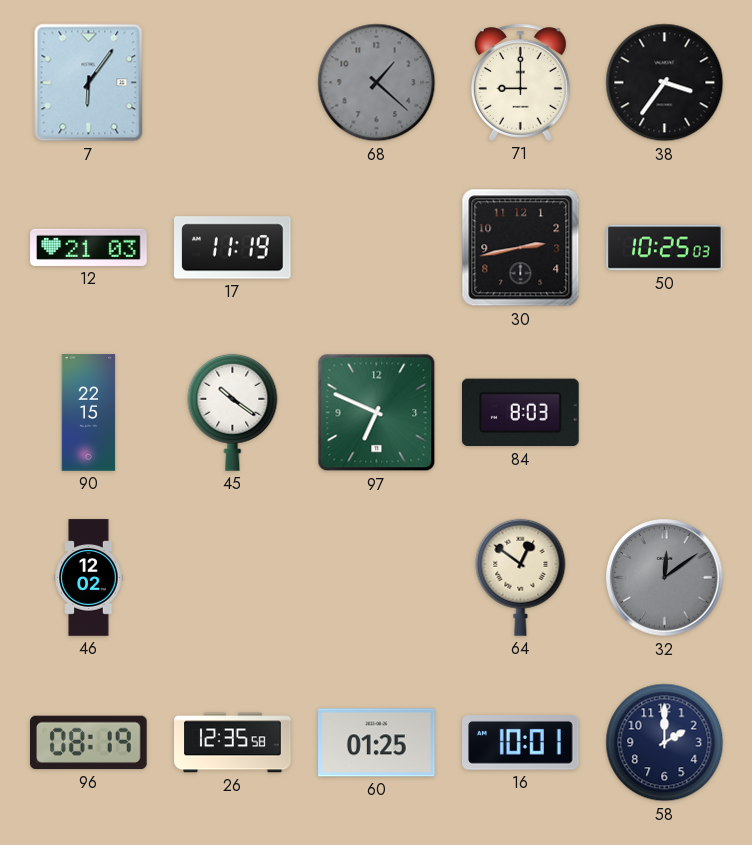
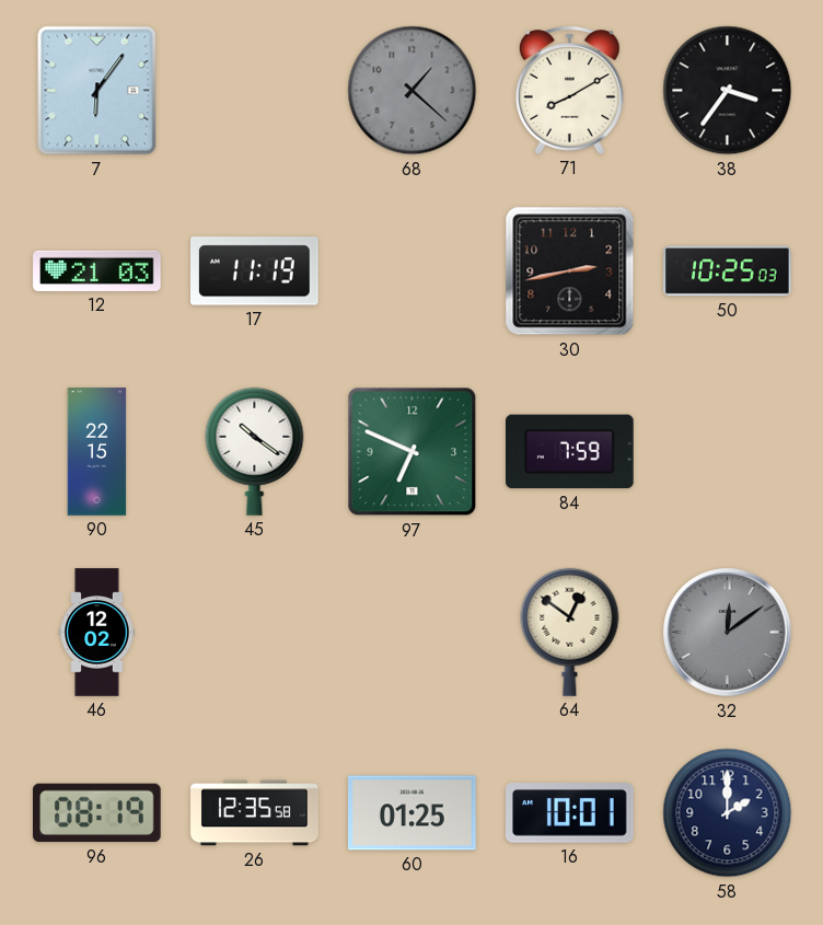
71: 9:00 -> 8:10
84: 8:03 -> 7:59
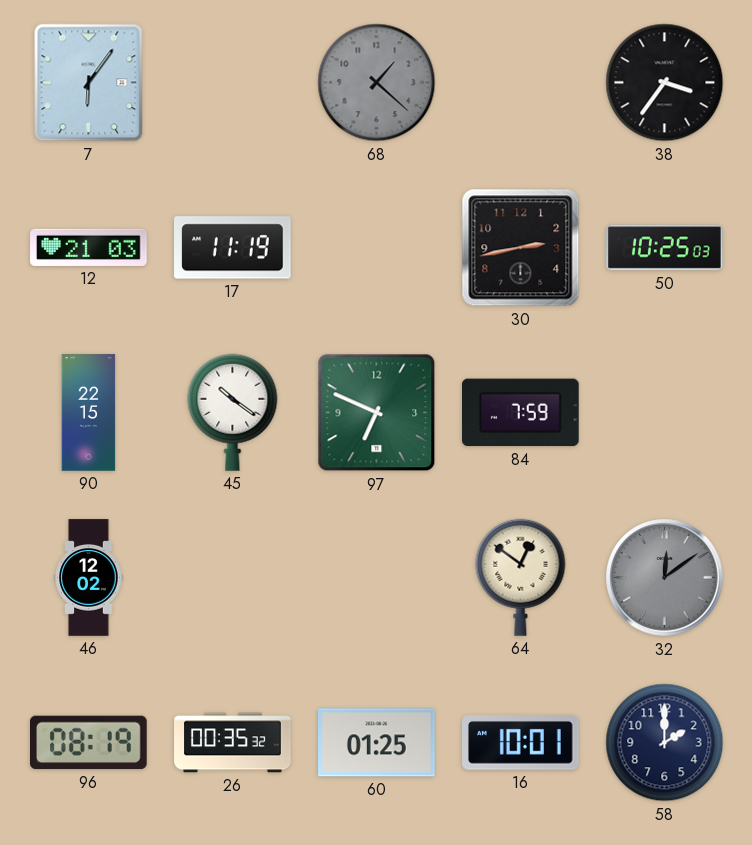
71: 8:10 -> none
26: 12:35 -> 00:35
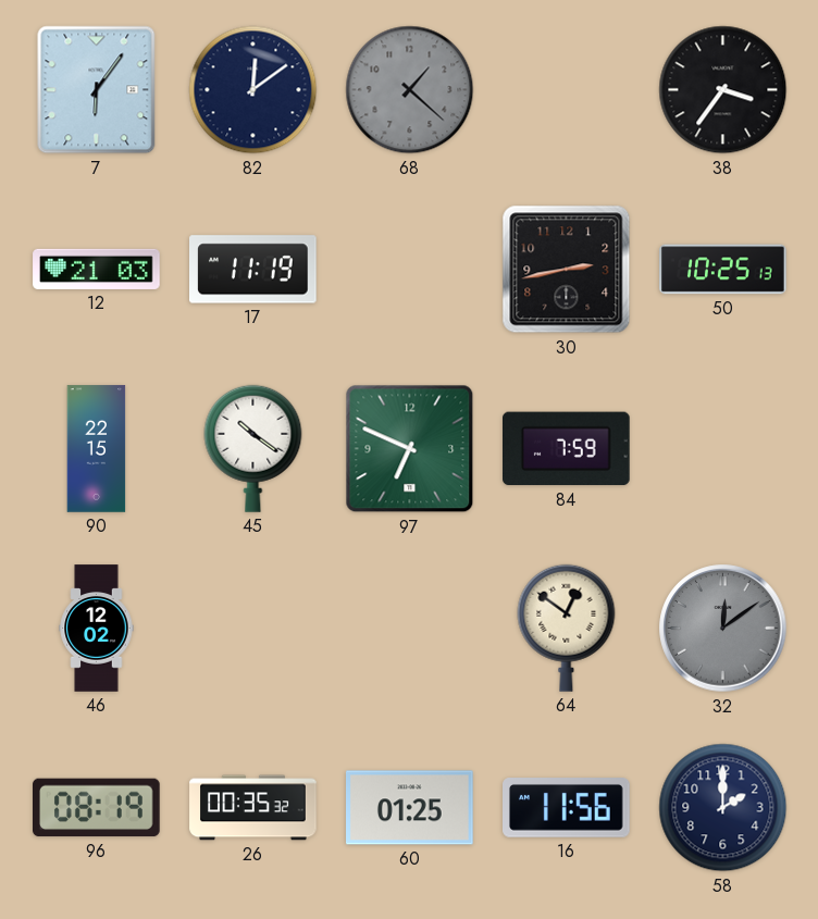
82: none -> 12:09
50: 10:25:03 -> 10:25:13
16: 10:01 -> 11:56
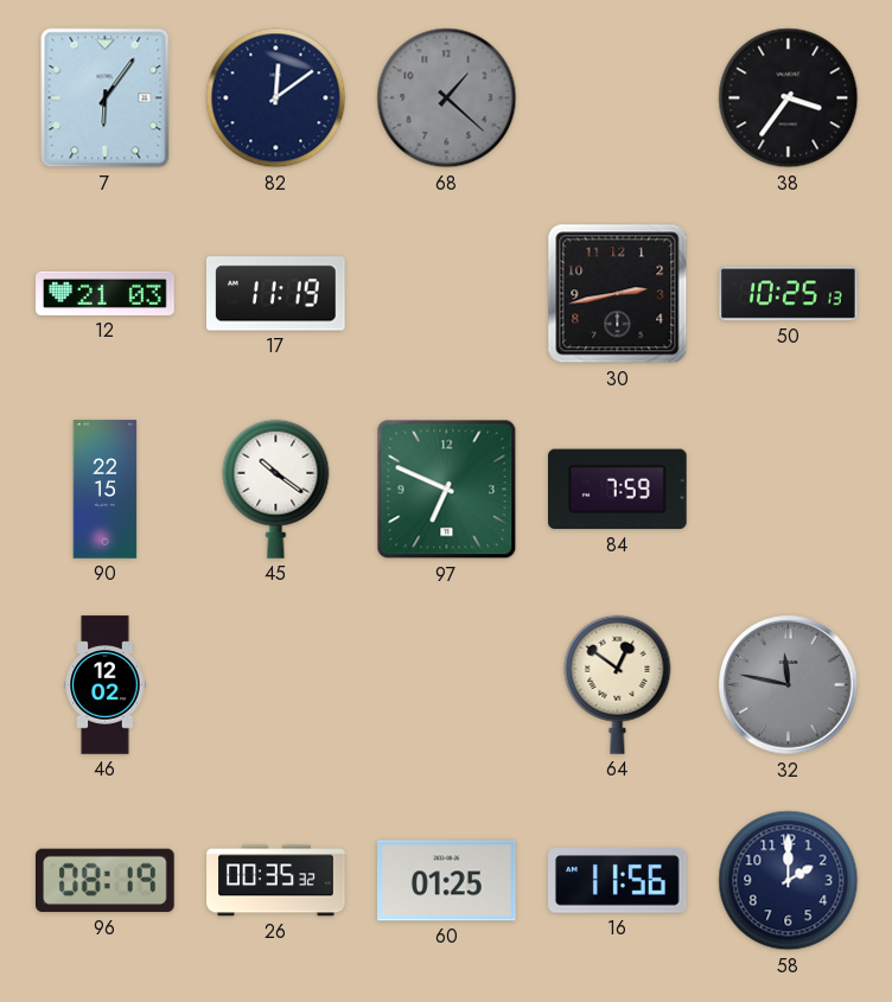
32: 12:09 -> 11:47
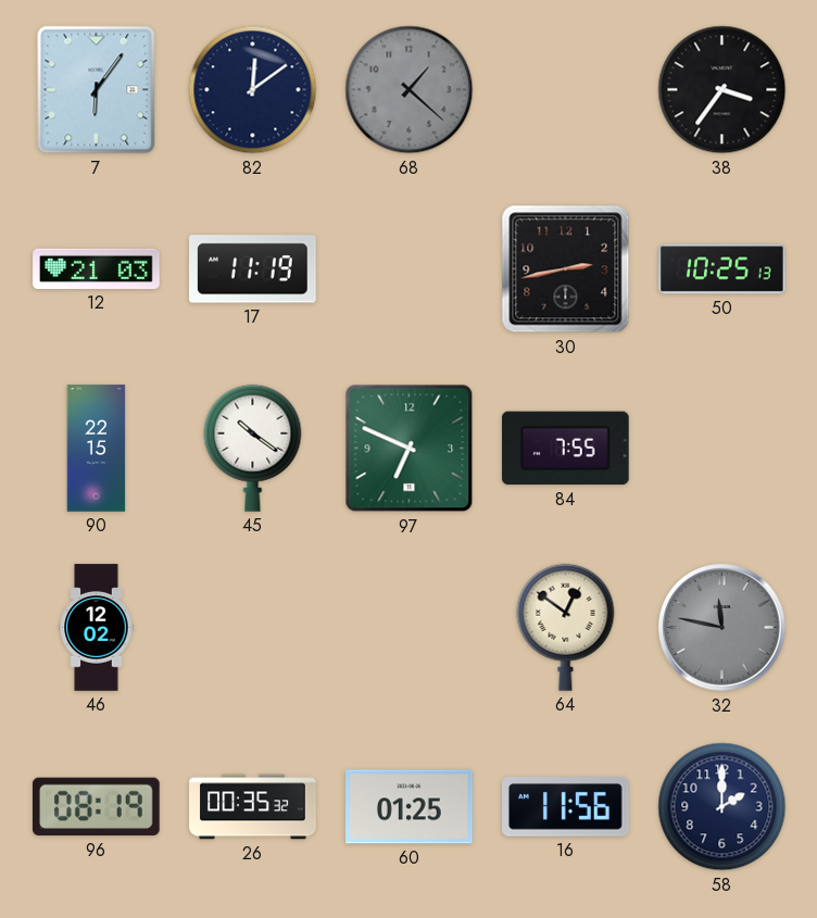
84: 7:59 -> 7:55
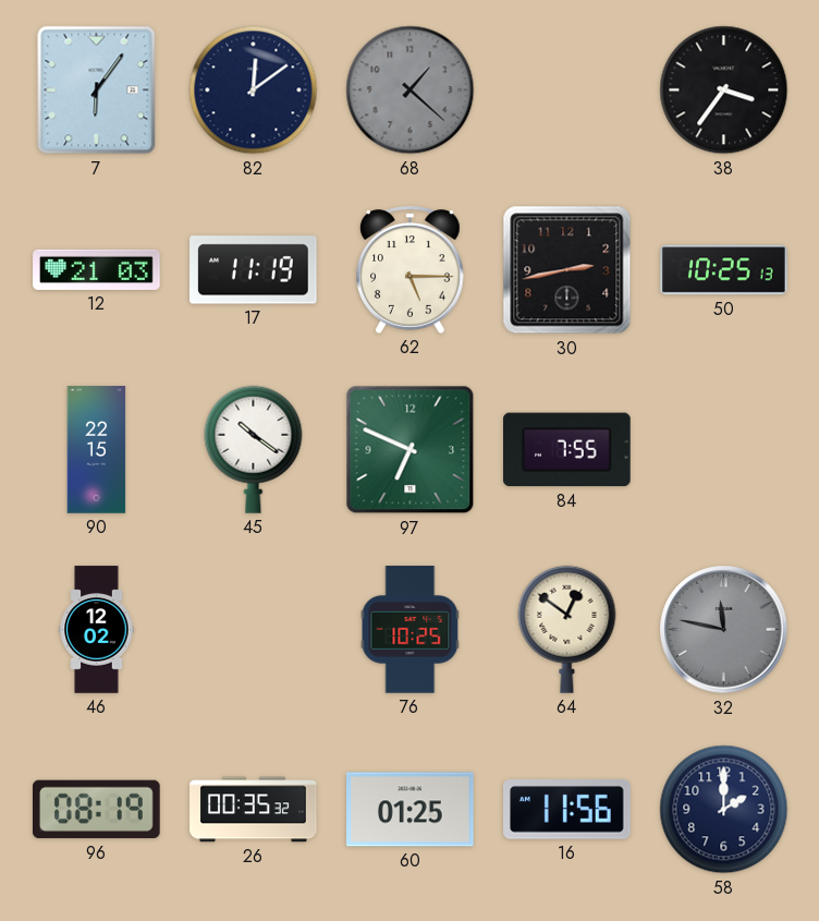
62: none -> 5:15
76: none -> 10:25
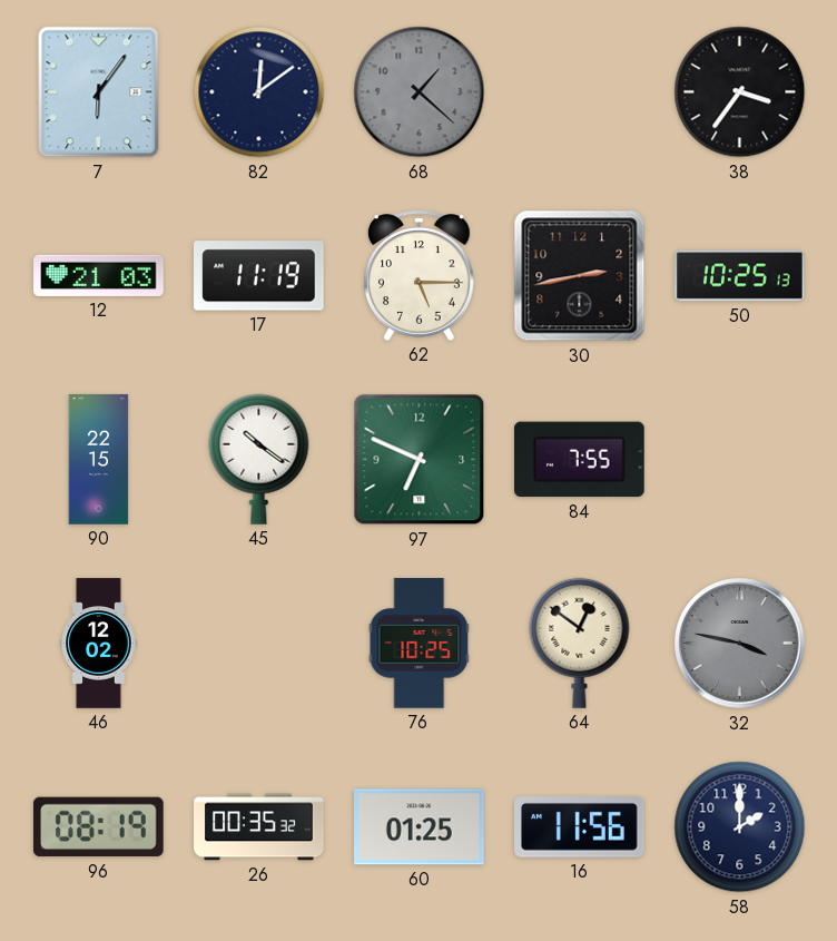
32: 11:47 -> 3:47
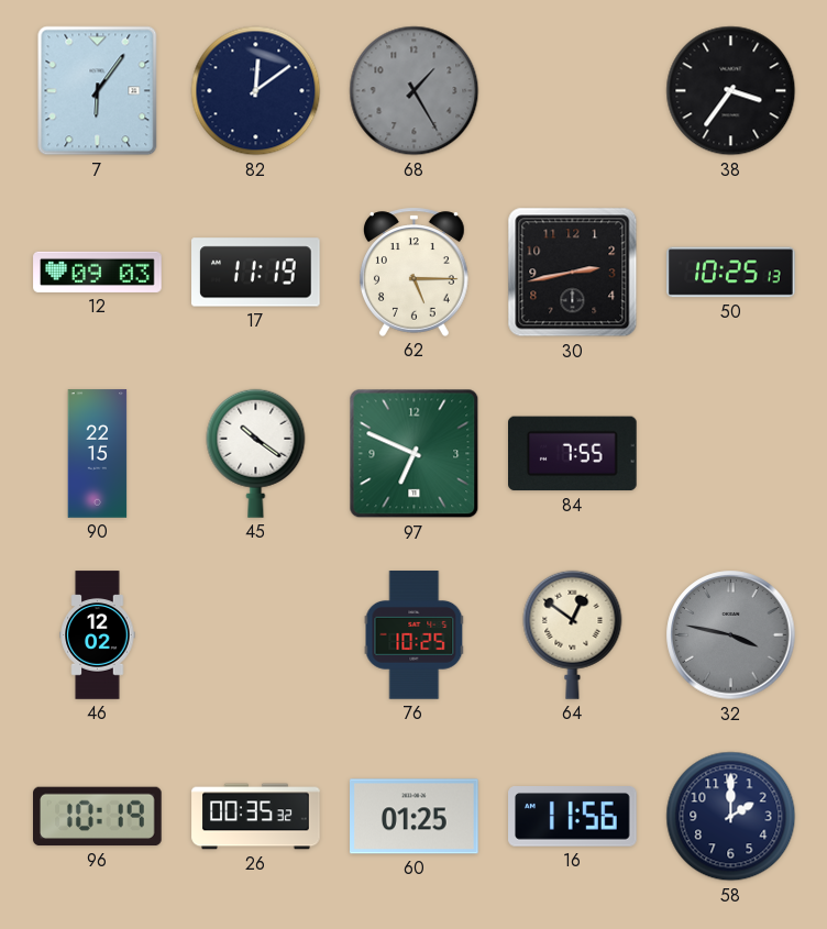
68: 1:22 -> 1:25
12: 21:03 -> 09:03
96: 08:19 -> 10:19
